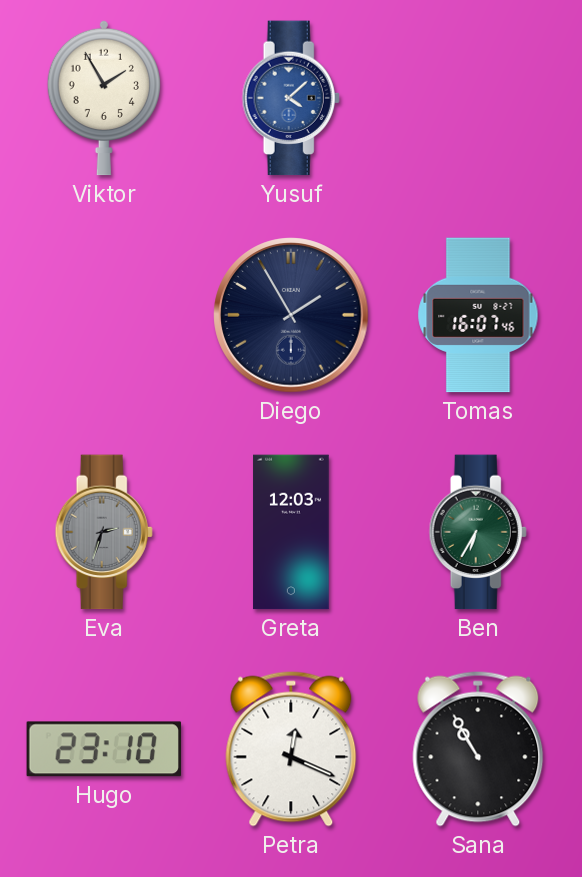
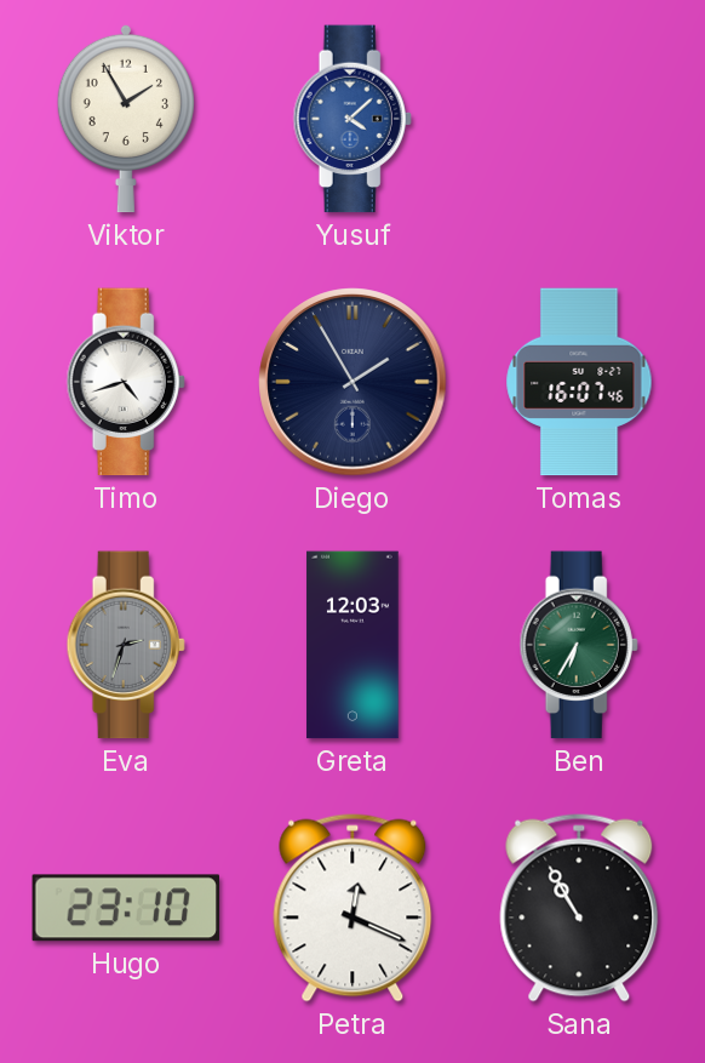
Timo: none -> 4:42
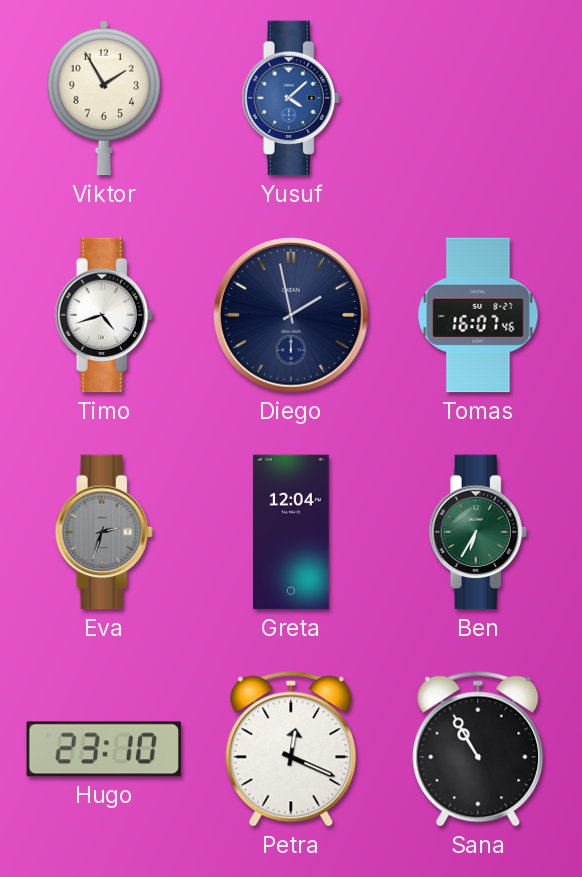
Diego: 1:55 -> 1:58
Greta: 12:03 -> 12:04
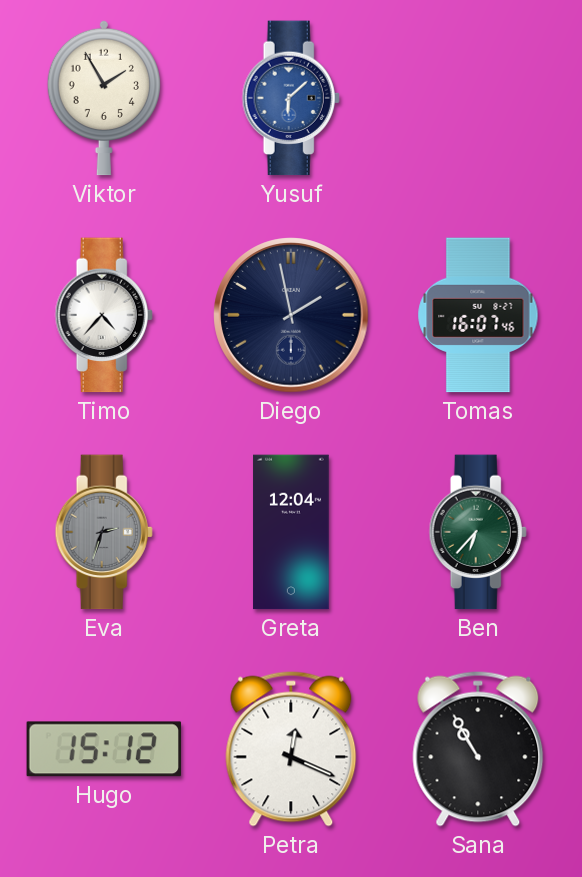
Yusuf: 4:08 -> 6:08
Timo: 4:42 -> 4:37
Ben: 6:35 -> 6:37
Hugo: 23:10 -> 15:12
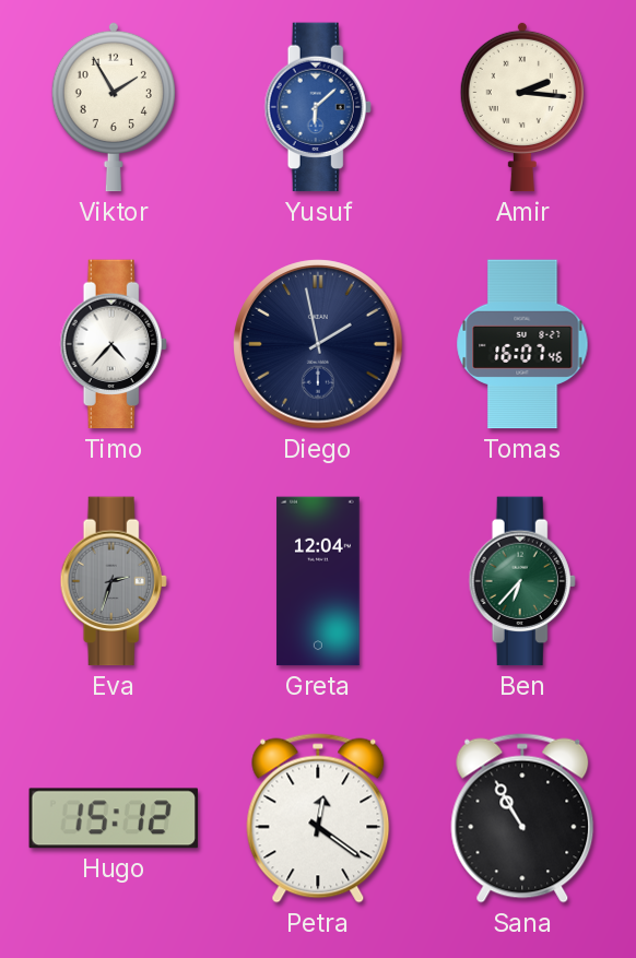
Amir: none -> 2:16
Petra: 12:19 -> 12:21
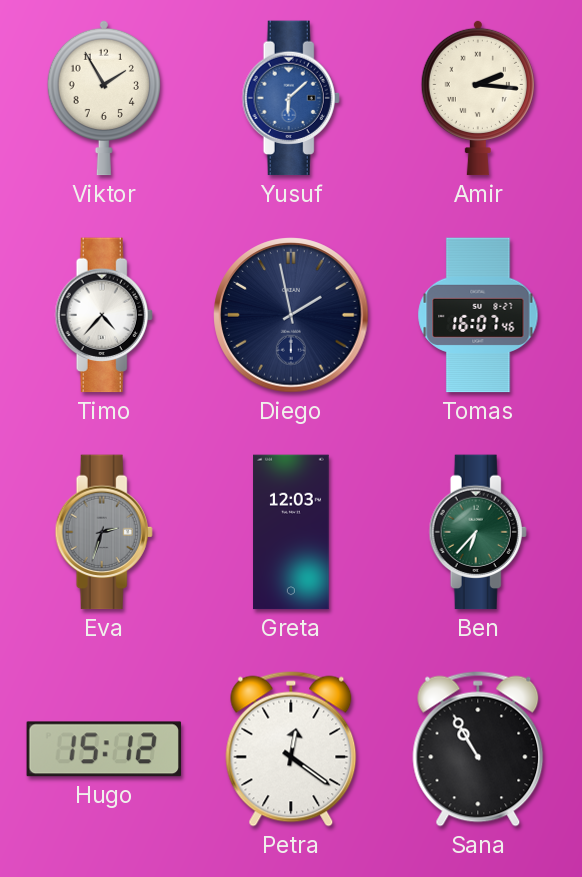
Greta: 12:04 -> 12:03
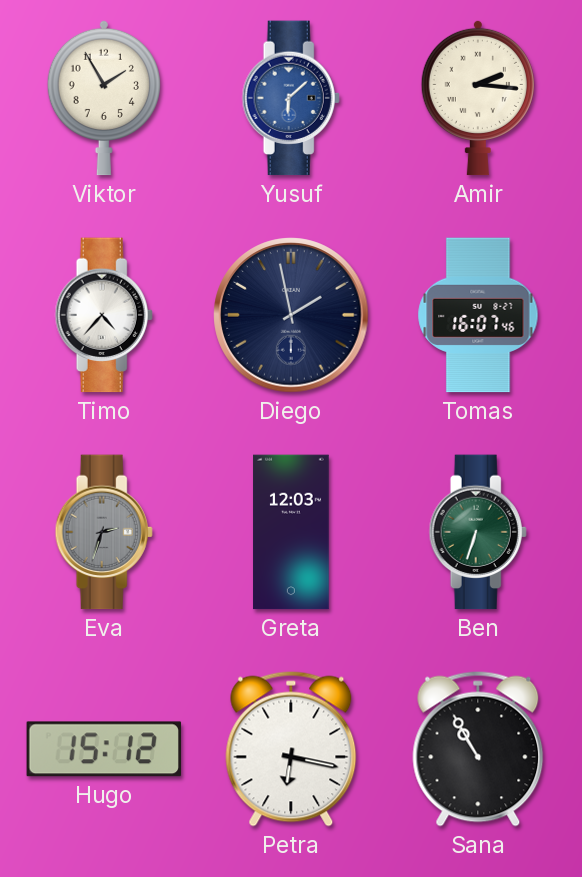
Ben: 6:37 -> 6:33
Petra: 12:21 -> 6:17
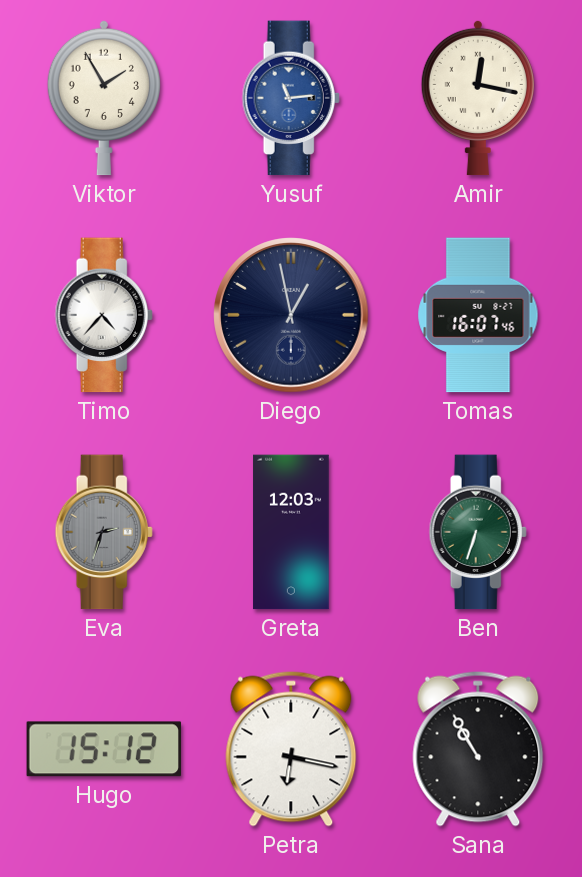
Yusuf: 6:08 -> 11:14
Amir: 2:16 -> 12:17
Diego: 1:58 -> 12:58
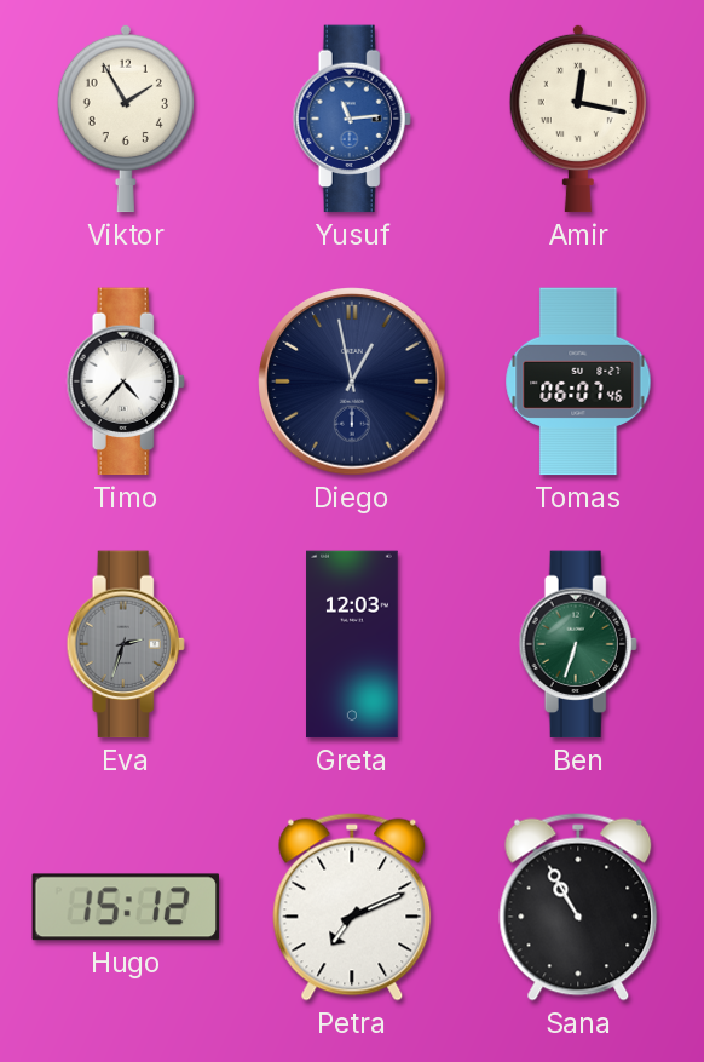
Tomas: 16:07 -> 06:07
Petra: 6:17 -> 7:11
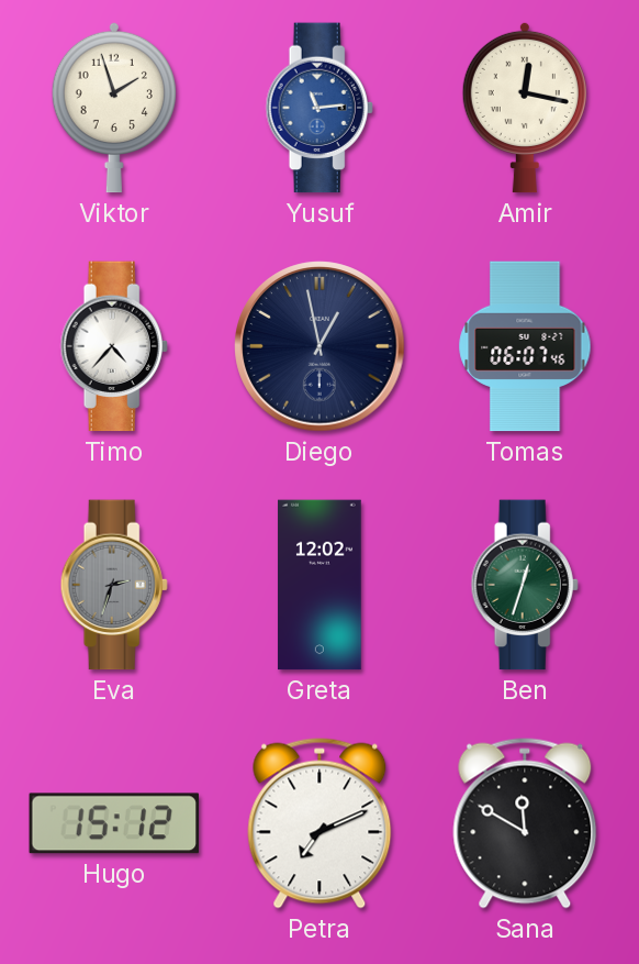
Viktor: 1:55 -> 1:57
Greta: 12:03 -> 12:02
Ben: 6:33 -> 12:33
Sana: 10:55 -> 11:50
